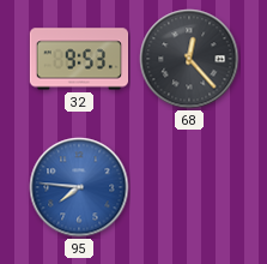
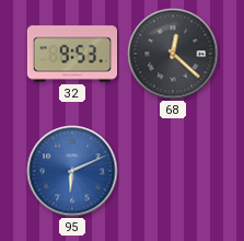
68: 12:23 -> 12:22
95: 7:46 -> 6:11
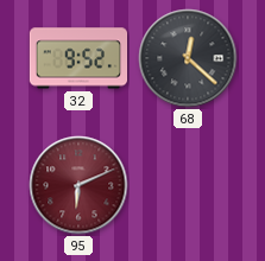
32: 9:53 -> 9:52
95 dial: blue -> burgundy
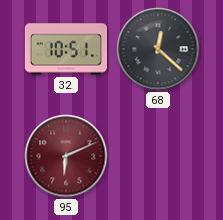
32: 9:52 -> 10:51
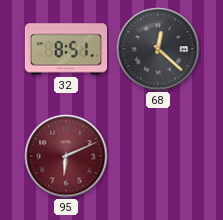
32: 10:51 -> 8:51
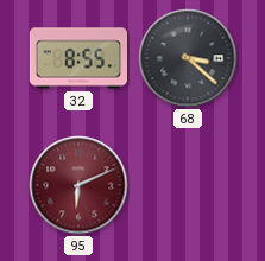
32: 8:51 -> 8:55
68: 12:22 -> 3:22
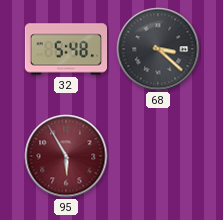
32: 8:55 -> 5:48
95: 6:11 -> 5:55
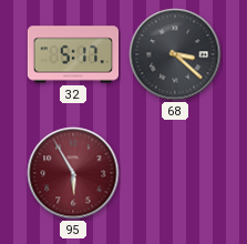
32: 5:48 -> 5:17
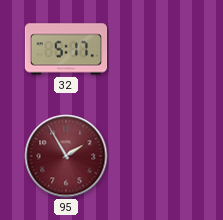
68: 3:22 -> none
95: 5:55 -> 1:55
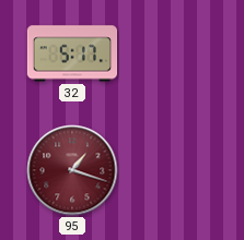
95: 1:55 -> 1:18
